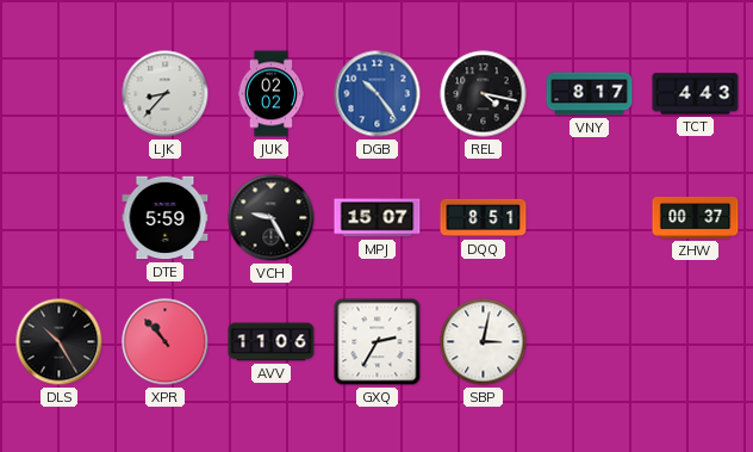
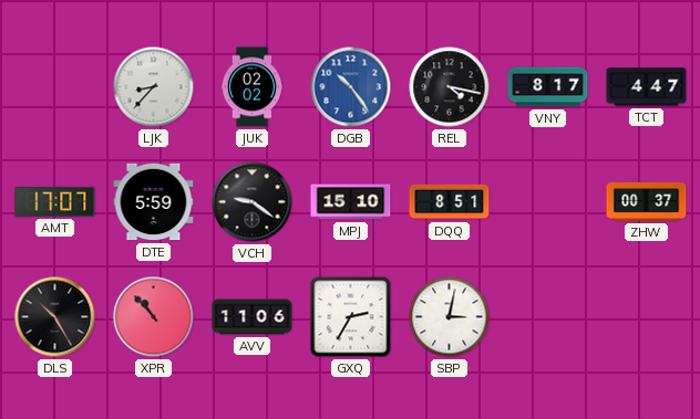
TCT: 4:43 -> 4:47
AMT: none -> 17:07
VCH: 9:25 -> 9:21
MPJ: 15:07 -> 15:10
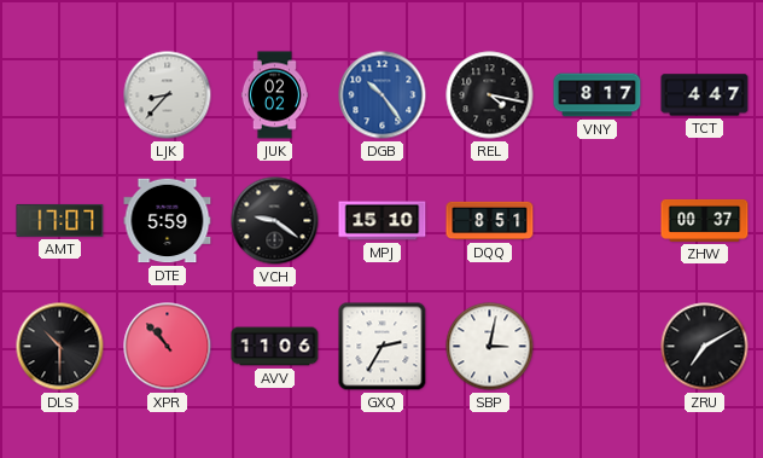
DLS: 10:25 -> 10:30
ZRU: none -> 7:10
